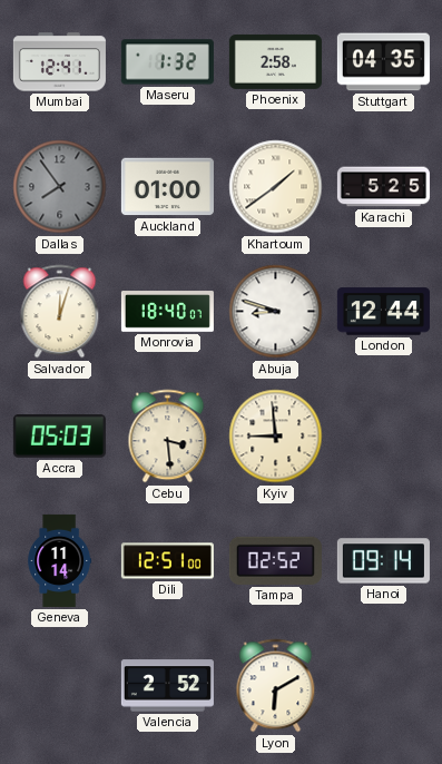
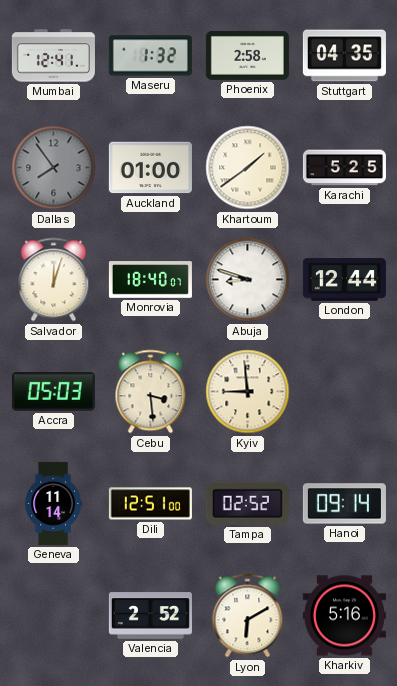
Kharkiv: none -> 5:16
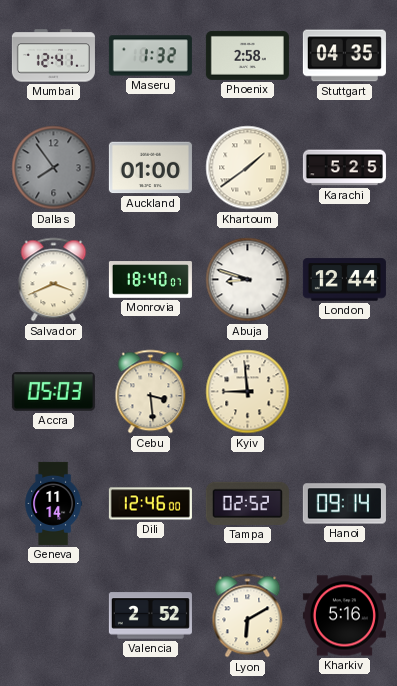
Salvador: 12:03 -> 3:41
Dili: 12:51 -> 12:46
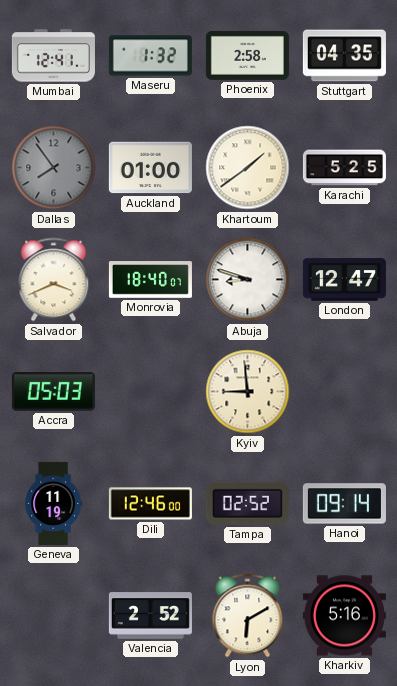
London: 12:44 -> 12:47
Cebu: 3:29 -> none
Geneva: 11:14 -> 11:19
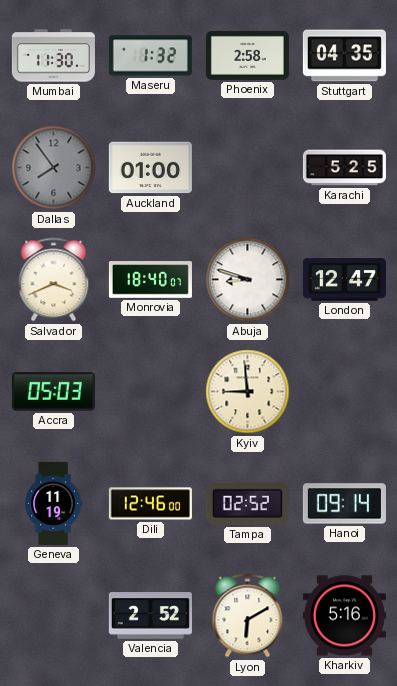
Mumbai: 12:41 -> 11:30
Khartoum: 1:39 -> none
